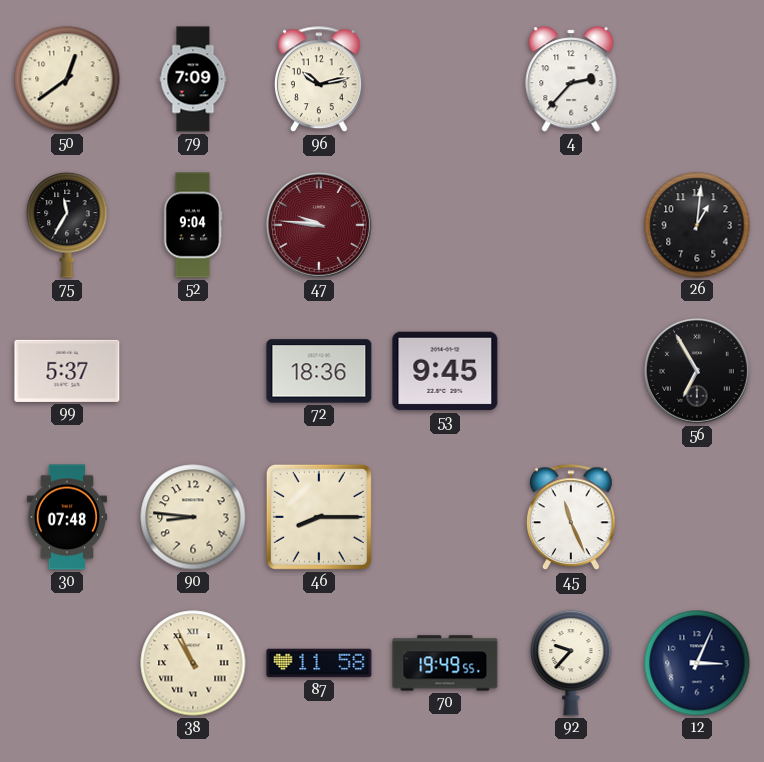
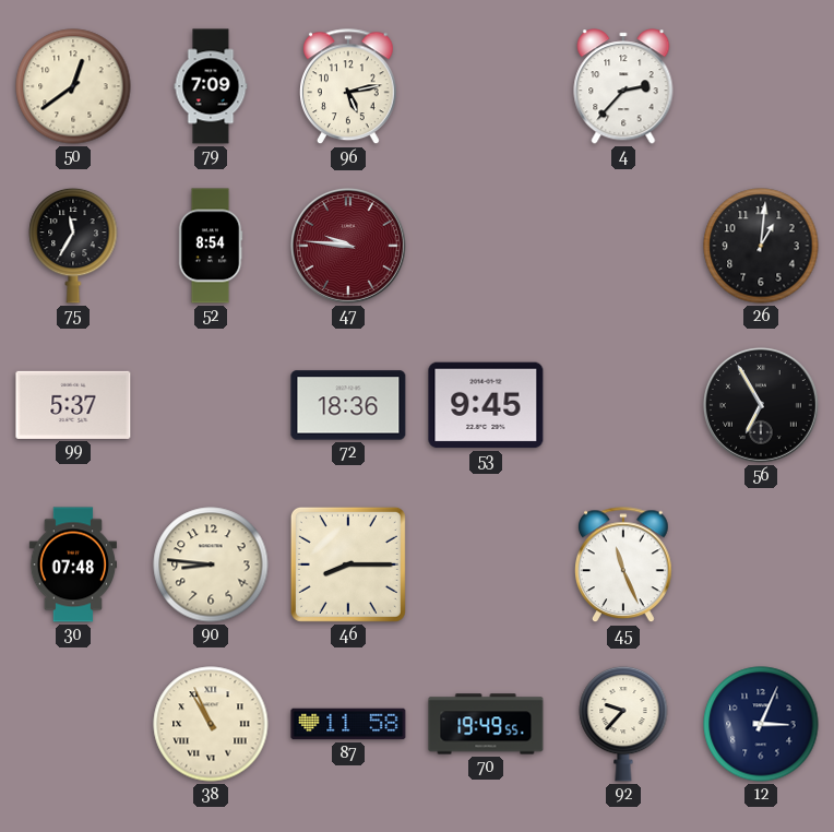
96: 10:13 -> 5:13
52: 9:04 -> 8:54
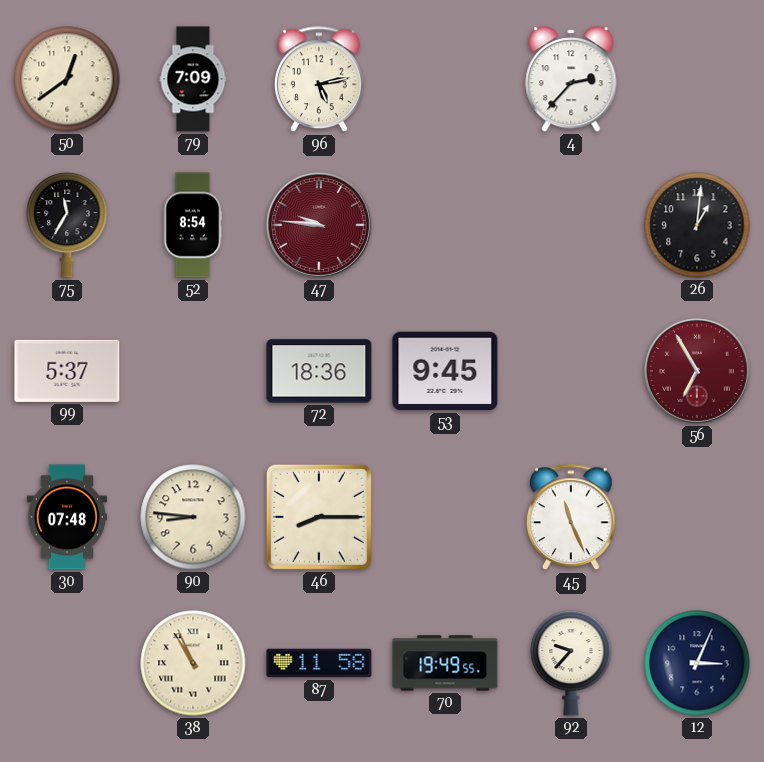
56 dial: black -> burgundy
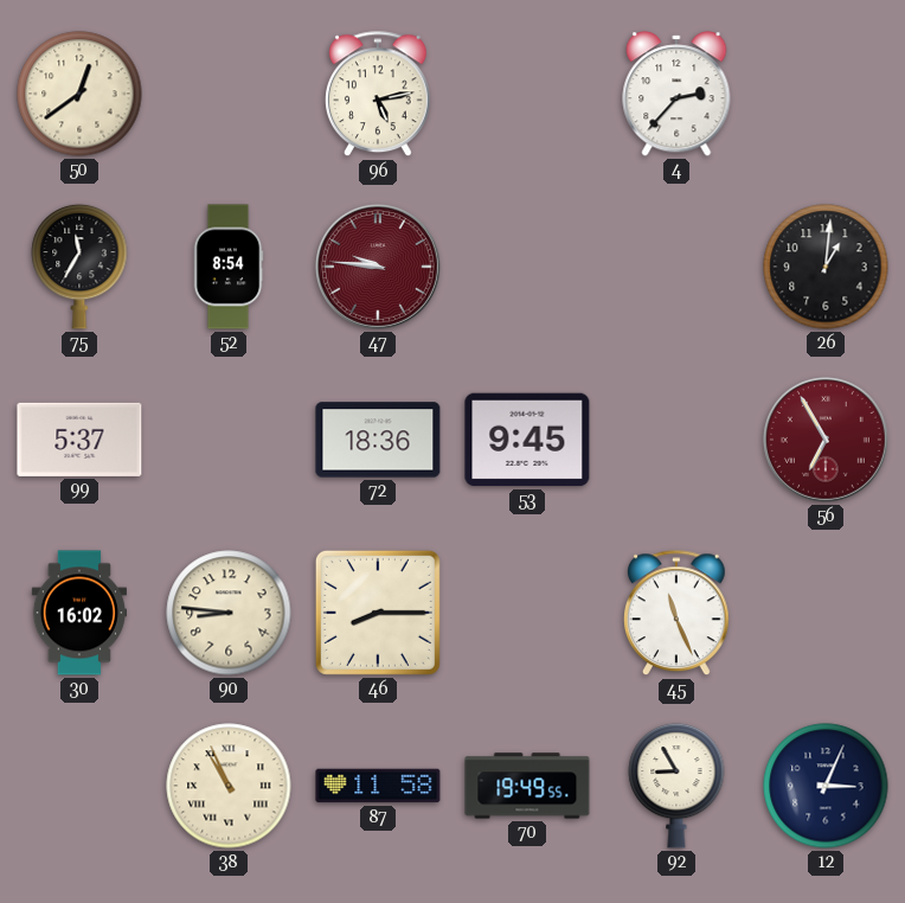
79: 7:09 -> none
30: 07:48 -> 16:02
92: 9:37 -> 8:55
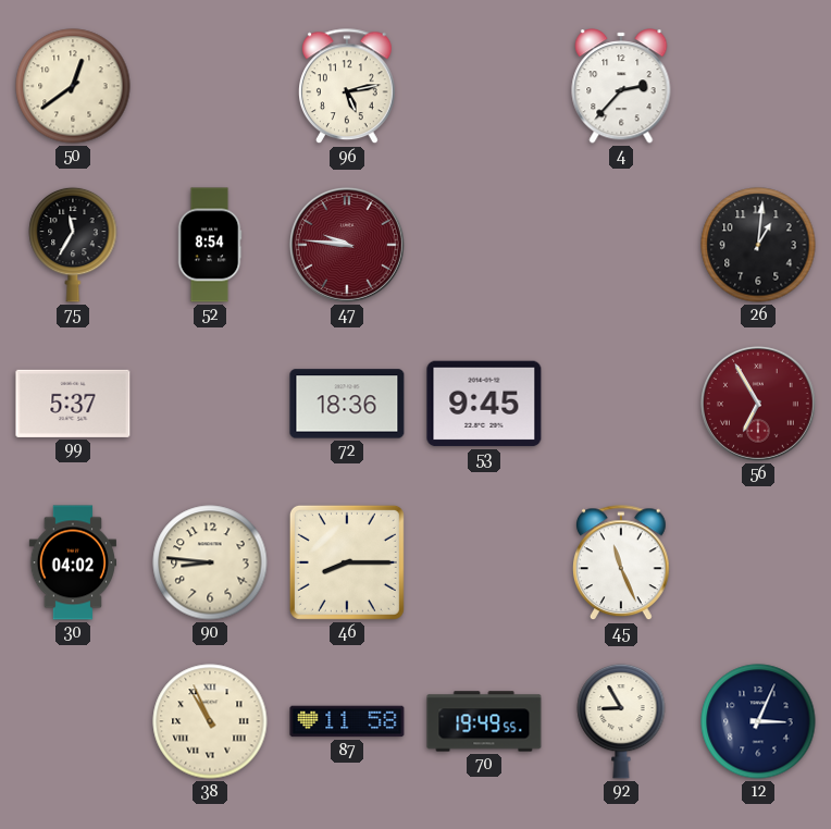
30: 16:02 -> 04:02
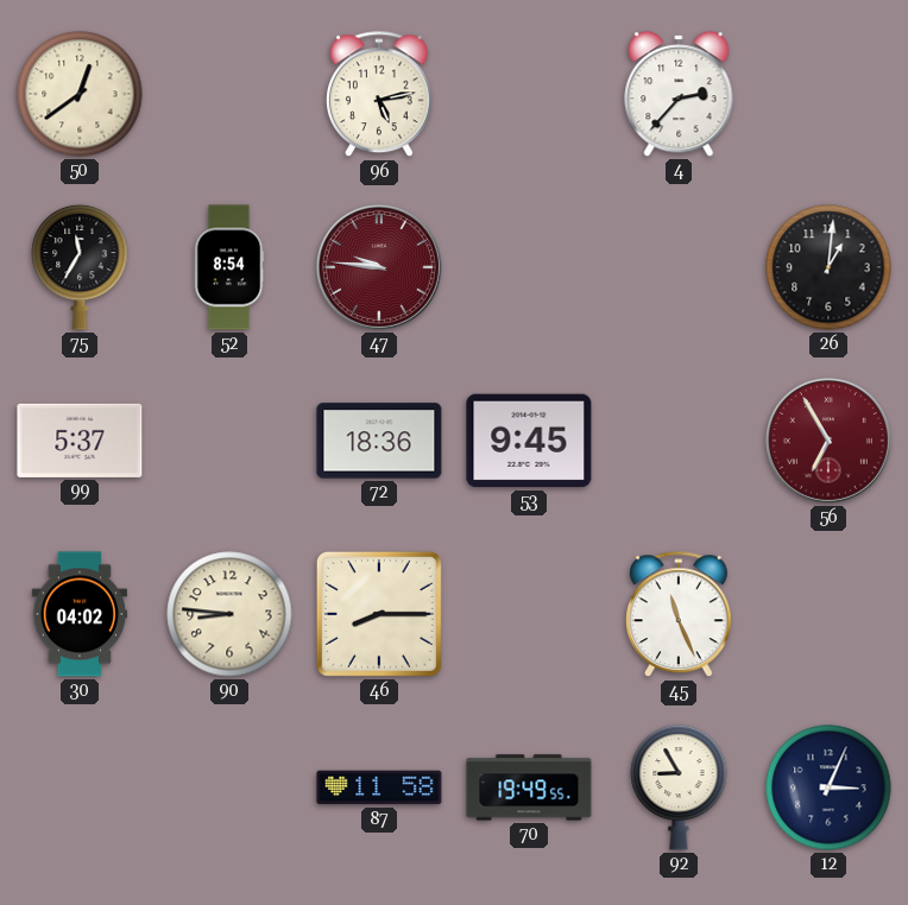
38: 10:56 -> none
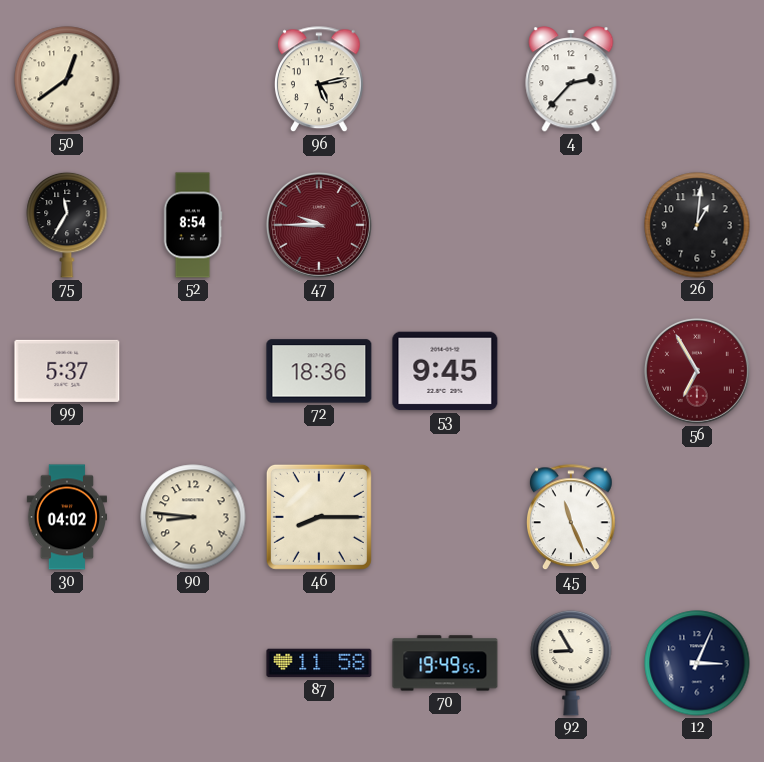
47: 9:46 -> 9:45
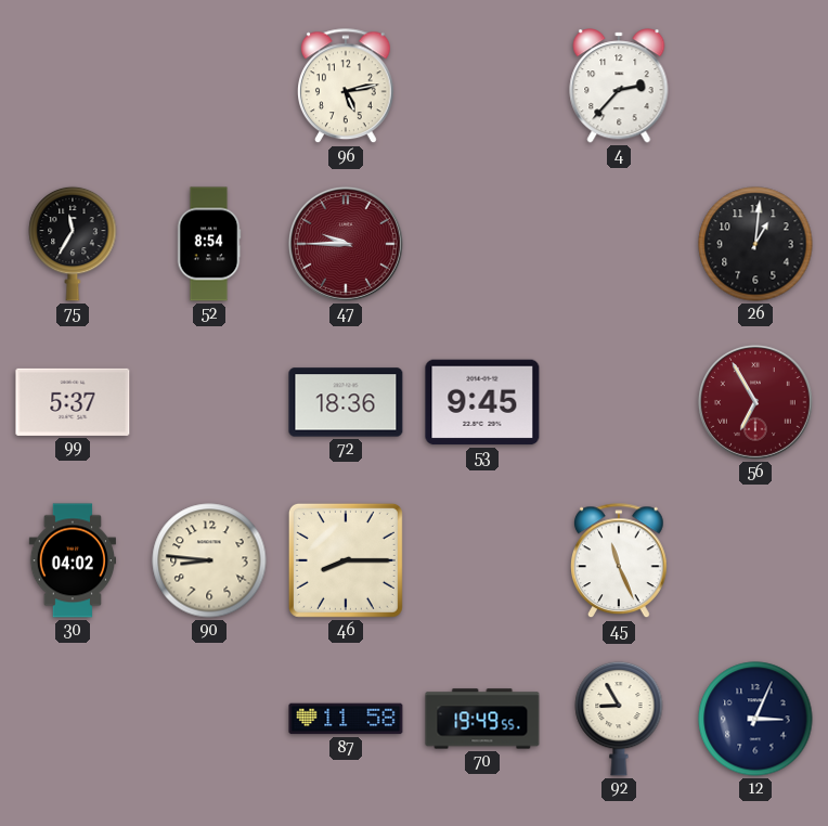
50: 12:39 -> none
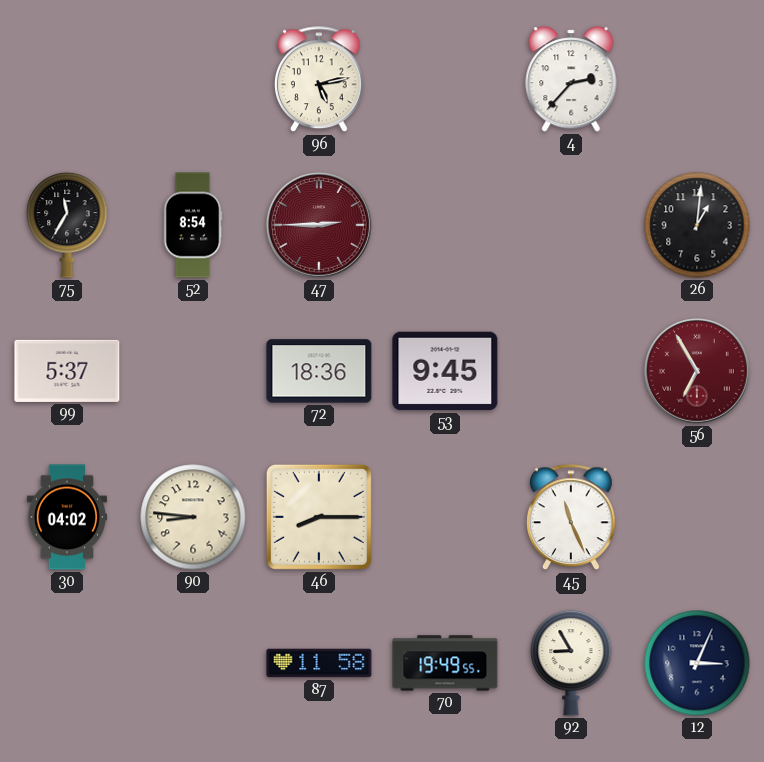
47: 9:45 -> 2:45
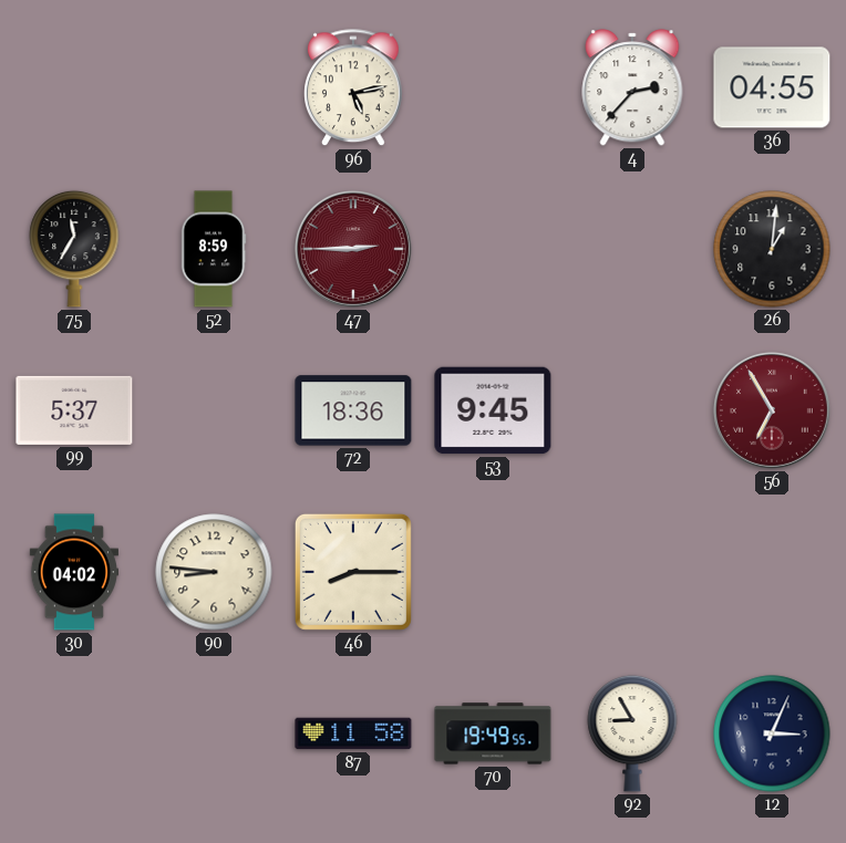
36: none -> 04:55
52: 8:54 -> 8:59
45: 11:26 -> none
